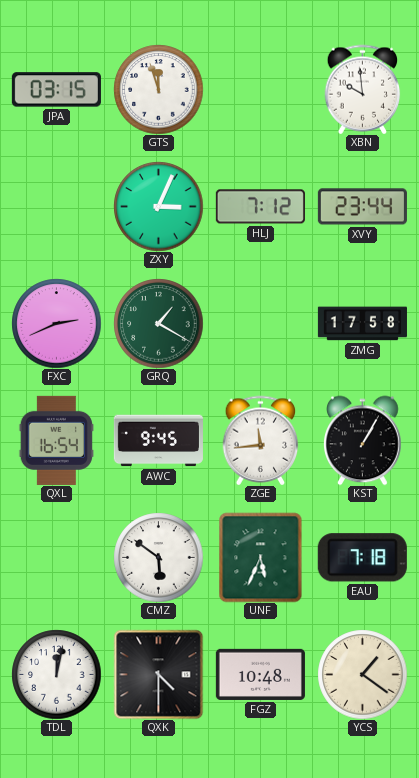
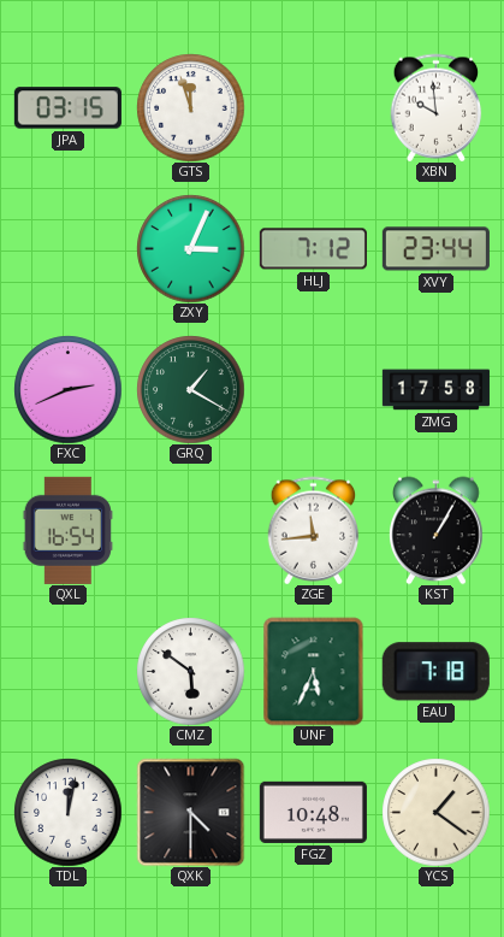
AWC: 9:45 -> none
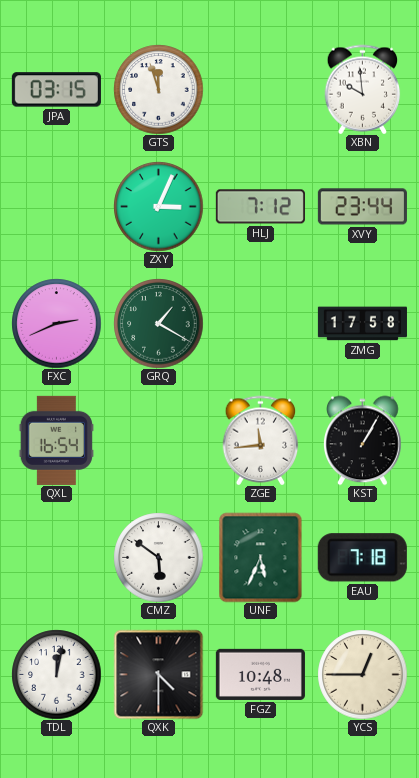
YCS: 1:21 -> 12:45
